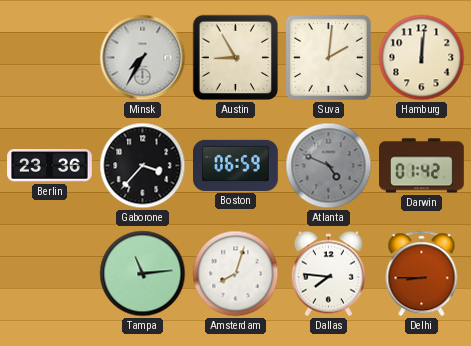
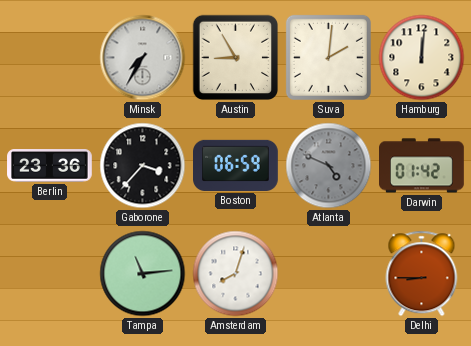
Dallas: 7:46 -> none
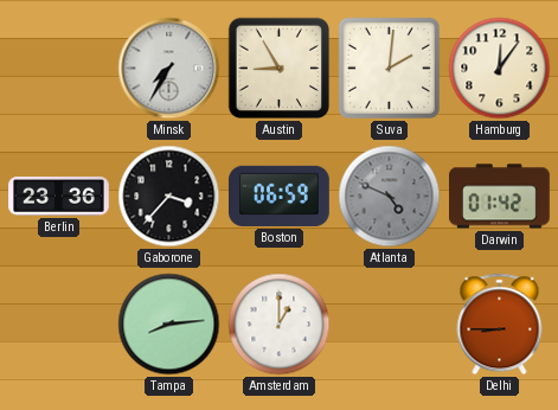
Hamburg: 12:01 -> 12:06
Tampa: 11:14 -> 8:14
Amsterdam: 8:03 -> 1:00
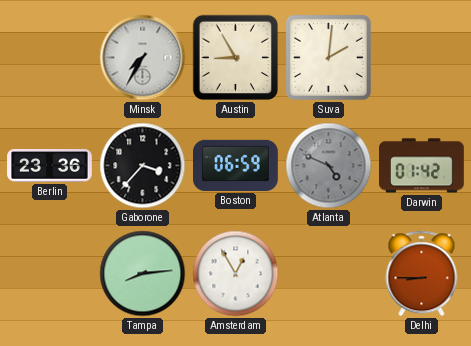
Hamburg: 12:06 -> none
Amsterdam: 1:00 -> 12:55
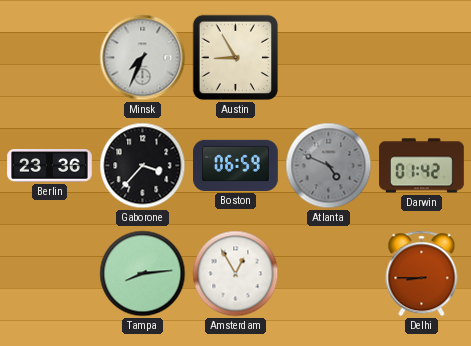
Minsk: 7:35 -> 7:34
Suva: 2:01 -> none
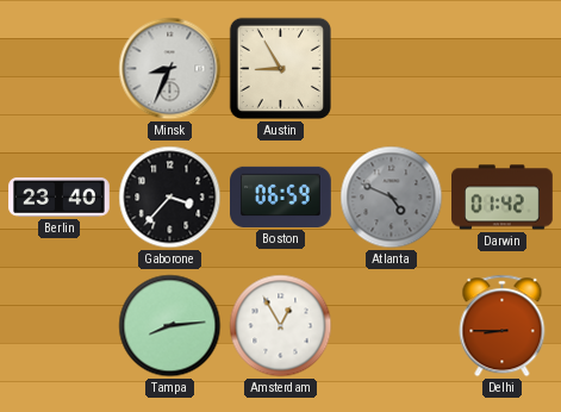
Minsk: 7:34 -> 8:34
Berlin: 23:36 -> 23:40
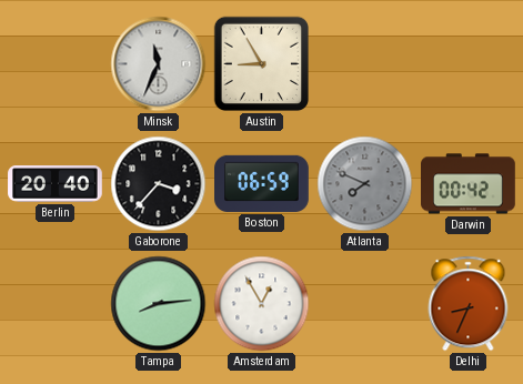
Minsk: 8:34 -> 11:34
Berlin: 23:40 -> 20:40
Atlanta: 4:49 -> 7:49
Darwin: 01:42 -> 00:42
Delhi: 8:45 -> 8:34
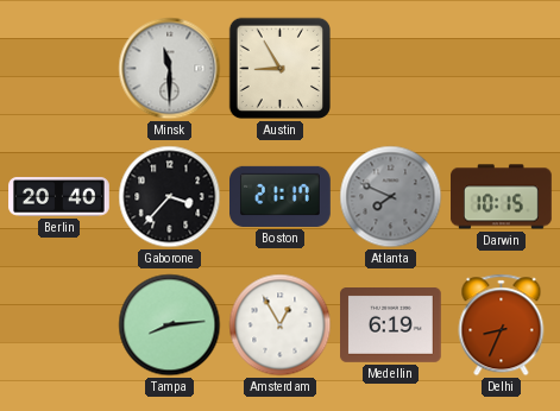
Minsk: 11:34 -> 11:30
Boston: 06:59 -> 21:17
Darwin: 00:42 -> 10:15
Medellin: none -> 6:19
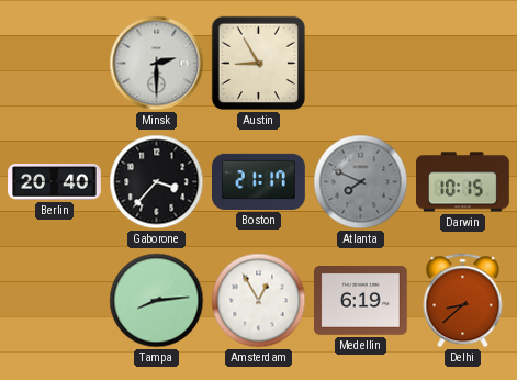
Minsk: 11:30 -> 2:30
Delhi: 8:34 -> 8:38
